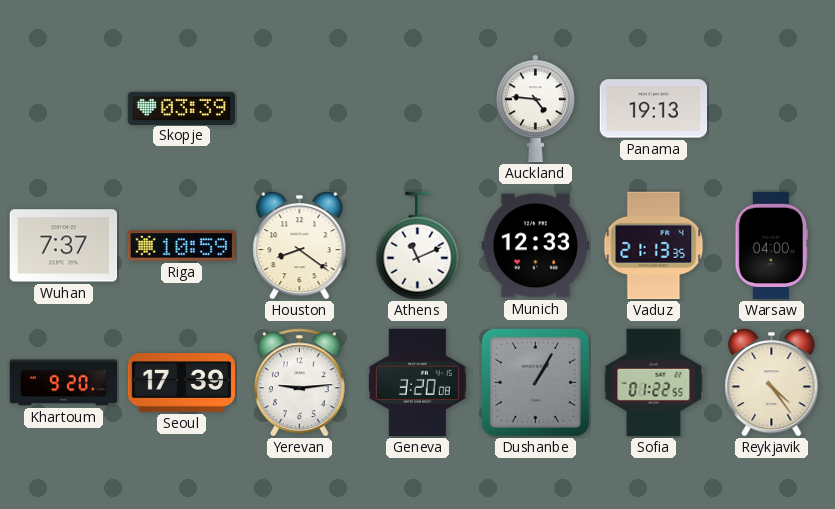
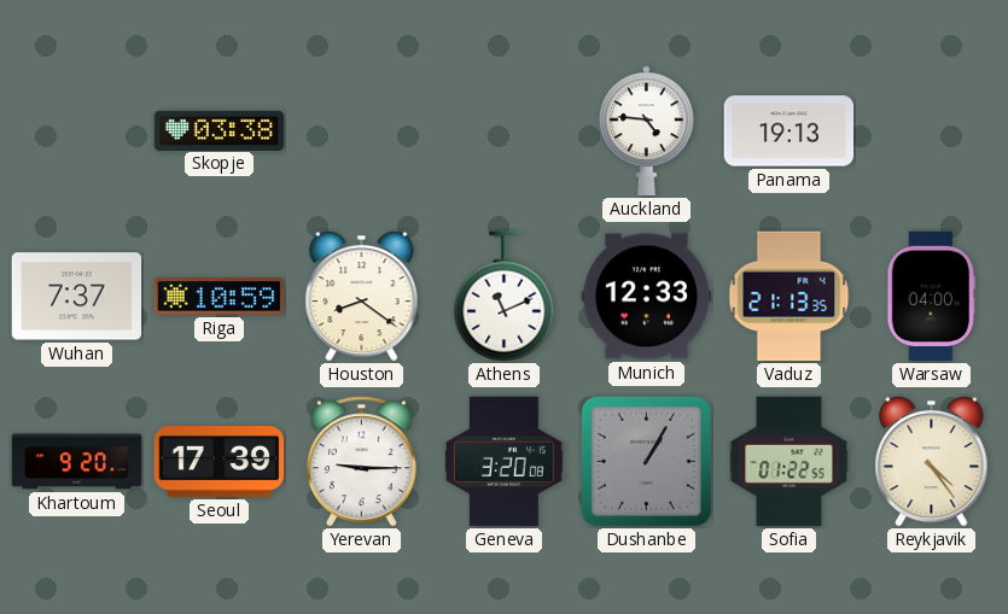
Skopje: 03:39 -> 03:38
Yerevan: 9:14 -> 9:15
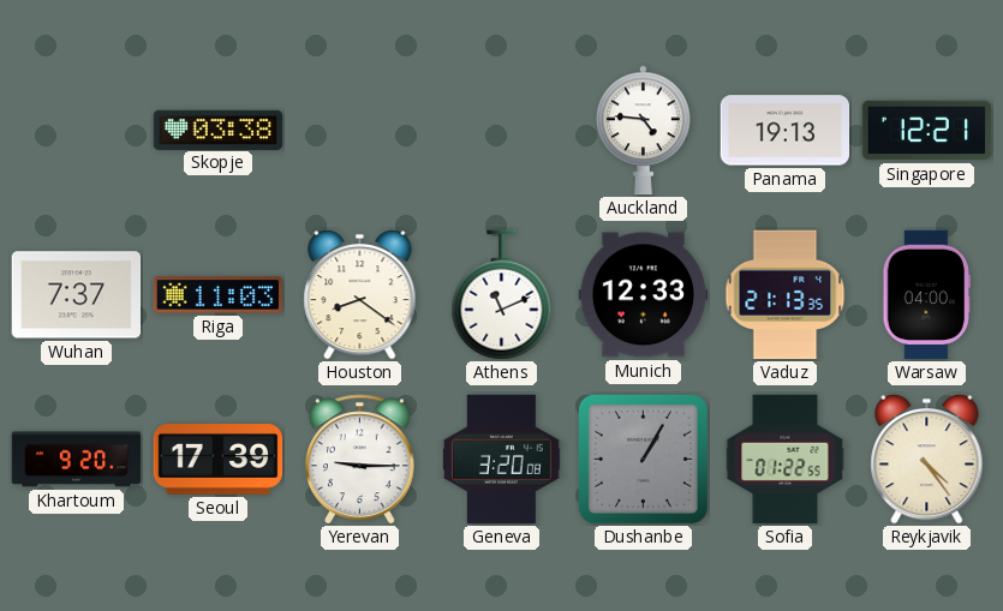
Singapore: none -> 12:21
Riga: 10:59 -> 11:03
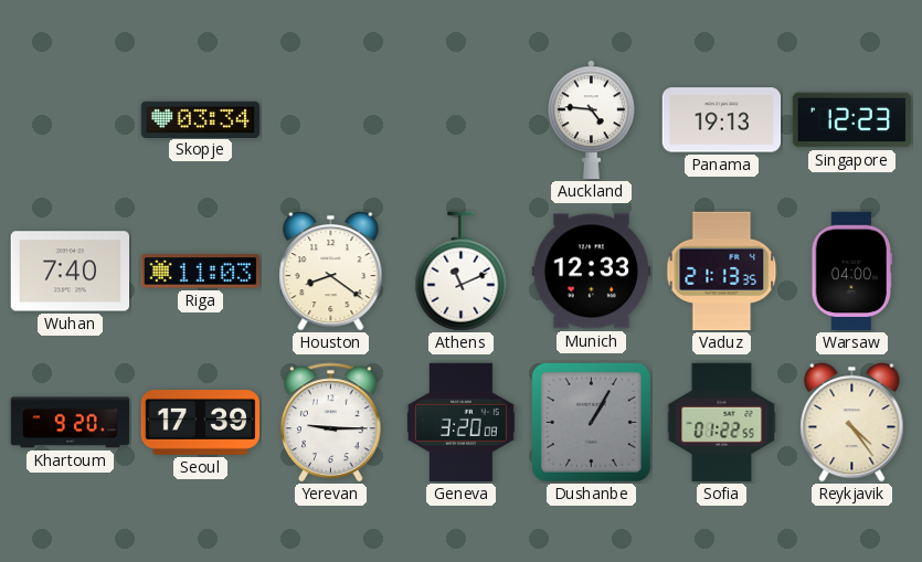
Skopje: 03:38 -> 03:34
Singapore: 12:21 -> 12:23
Wuhan: 7:37 -> 7:40
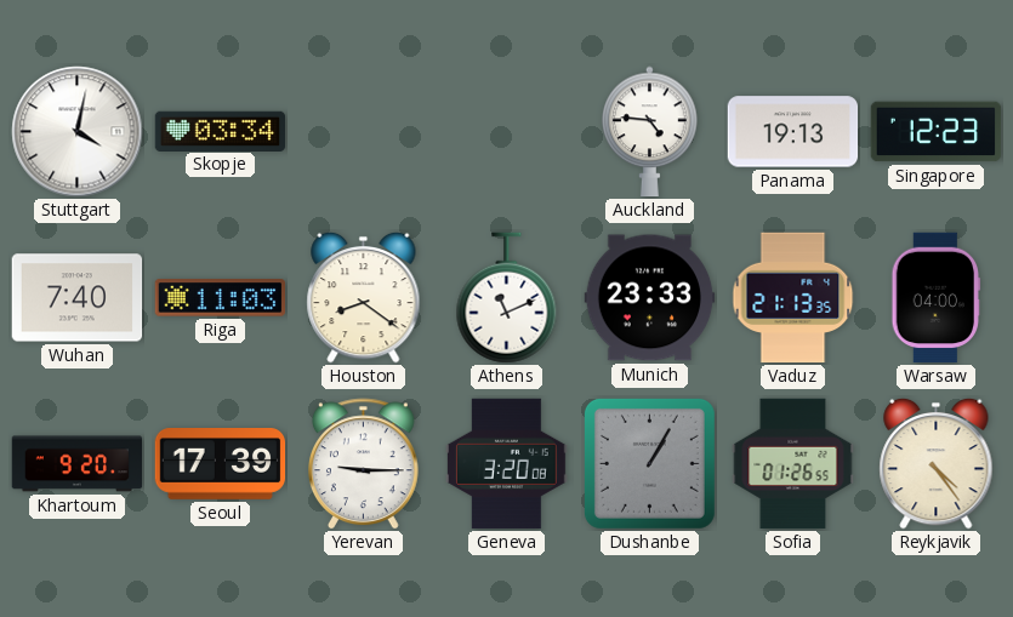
Stuttgart: none -> 4:02
Munich: 12:33 -> 23:33
Sofia: 01:22 -> 01:26
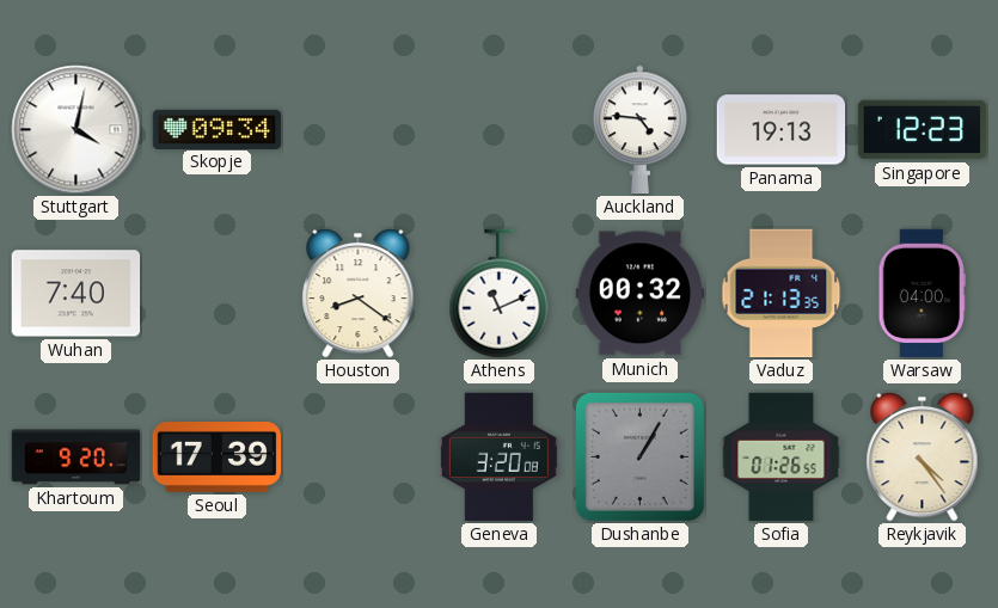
Skopje: 03:34 -> 09:34
Riga: 11:03 -> none
Munich: 23:33 -> 00:32
Yerevan: 9:15 -> none
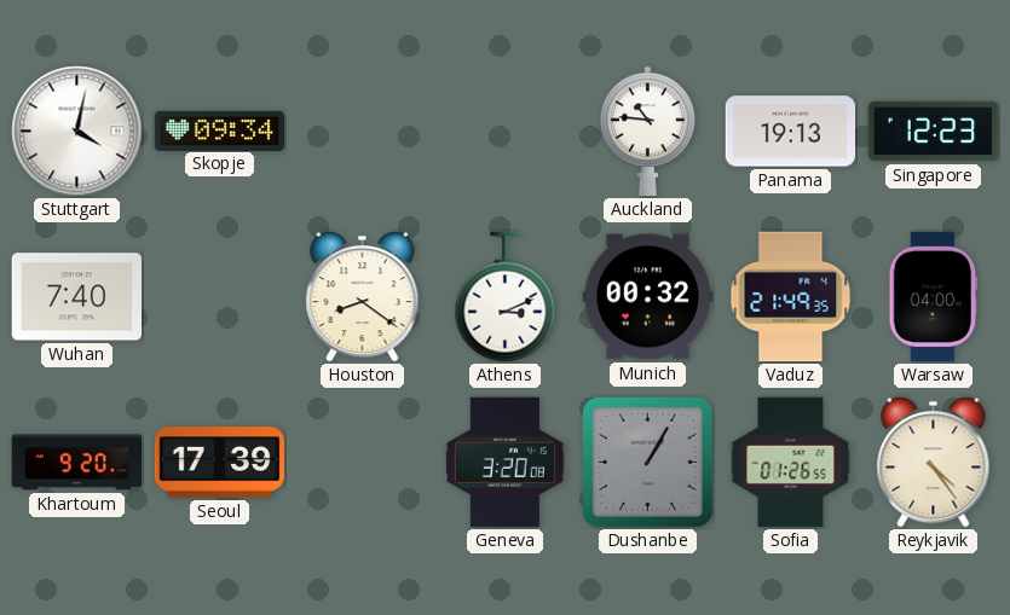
Auckland: 4:46 -> 10:46
Athens: 11:11 -> 3:11
Vaduz: 21:13 -> 21:49
